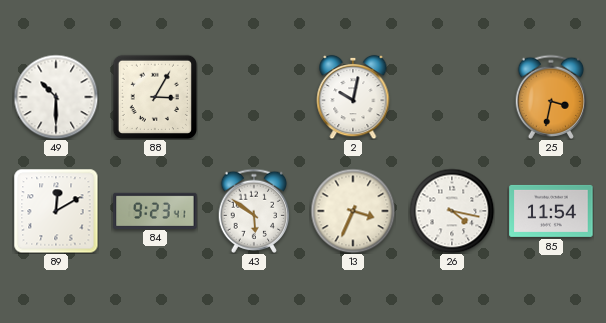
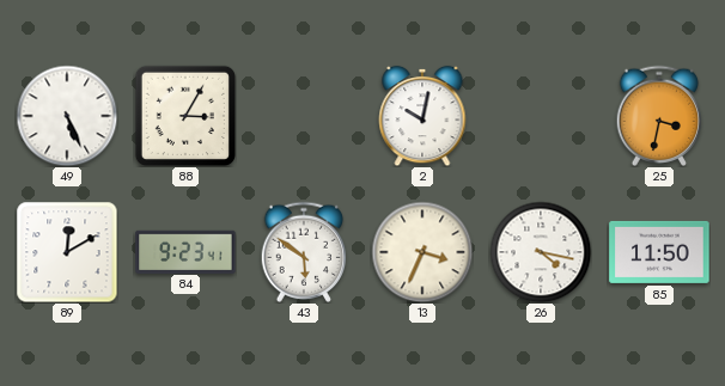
49: 10:30 -> 5:26
85: 11:54 -> 11:50
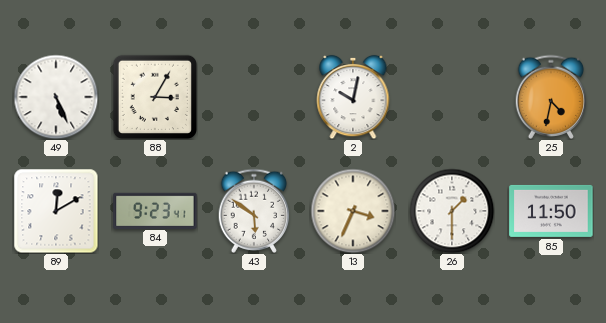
25: 3:32 -> 4:32
26: 4:17 -> 1:30
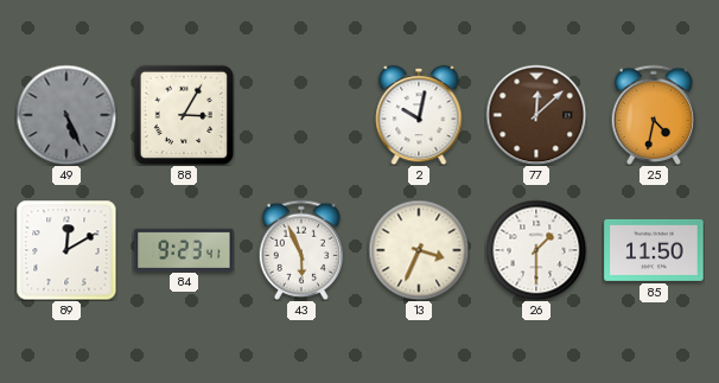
49 dial: white -> grey
77: none -> 12:08
43: 5:51 -> 5:56
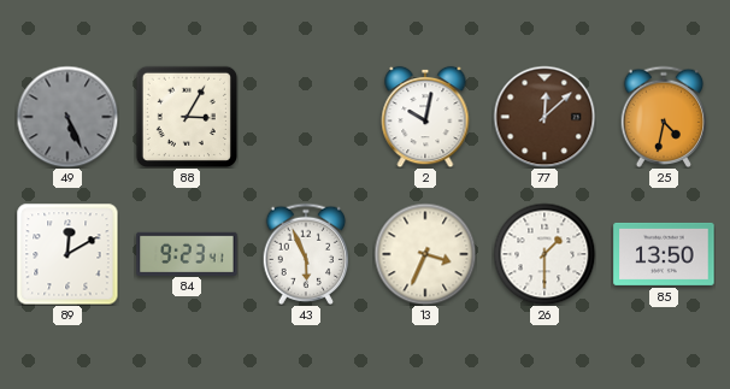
85: 11:50 -> 13:50
